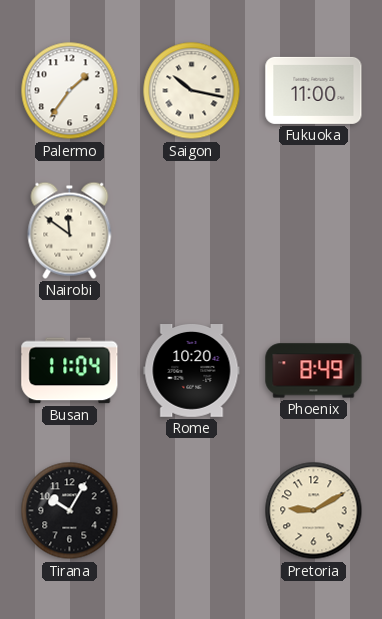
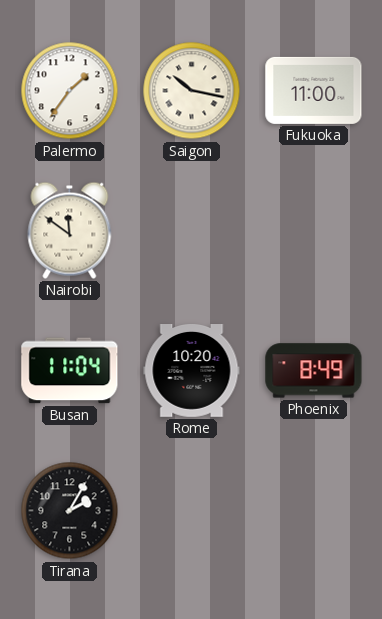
Tirana: 10:05 -> 2:05
Pretoria: 9:10 -> none
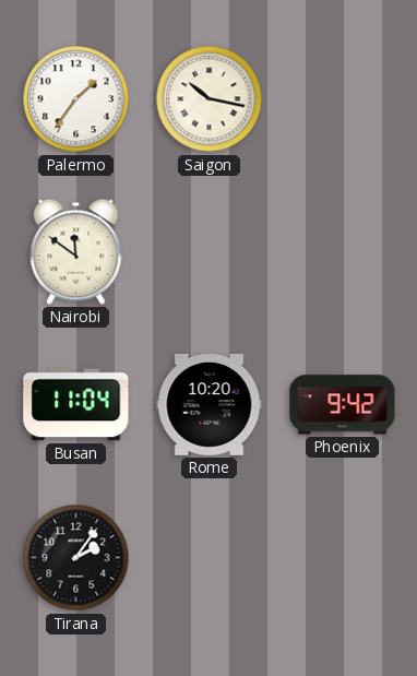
Fukuoka: 11:00 -> none
Phoenix: 8:49 -> 9:42
Tirana: 2:05 -> 2:06
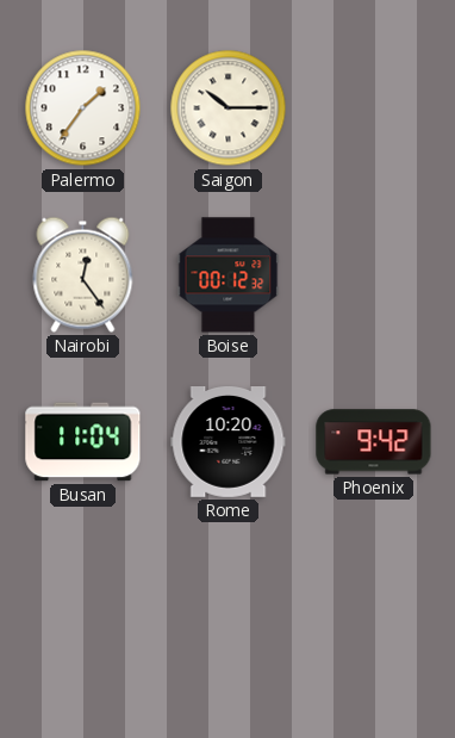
Saigon: 10:17 -> 10:15
Nairobi: 11:51 -> 12:24
Boise: none -> 00:12
Tirana: 2:06 -> none
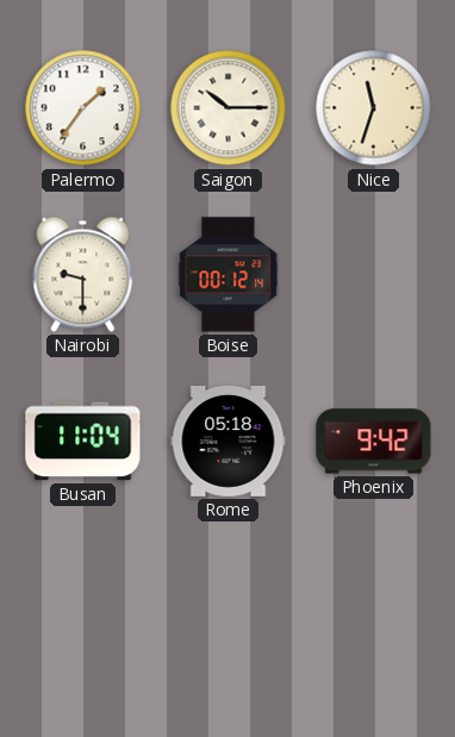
Nice: none -> 11:33
Nairobi: 12:24 -> 9:30
Boise: 00:12:32 -> 00:12:14
Rome: 10:20 -> 05:18
